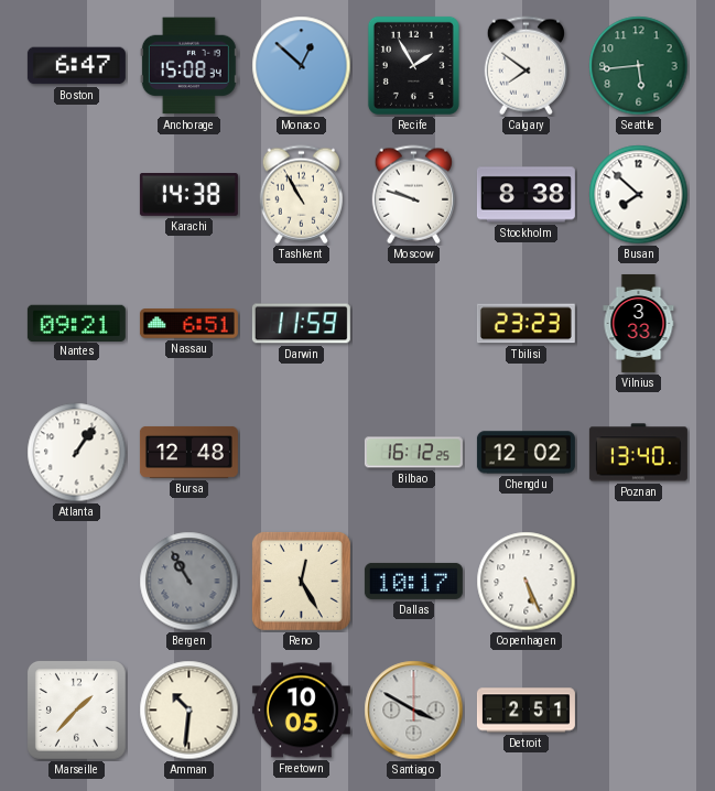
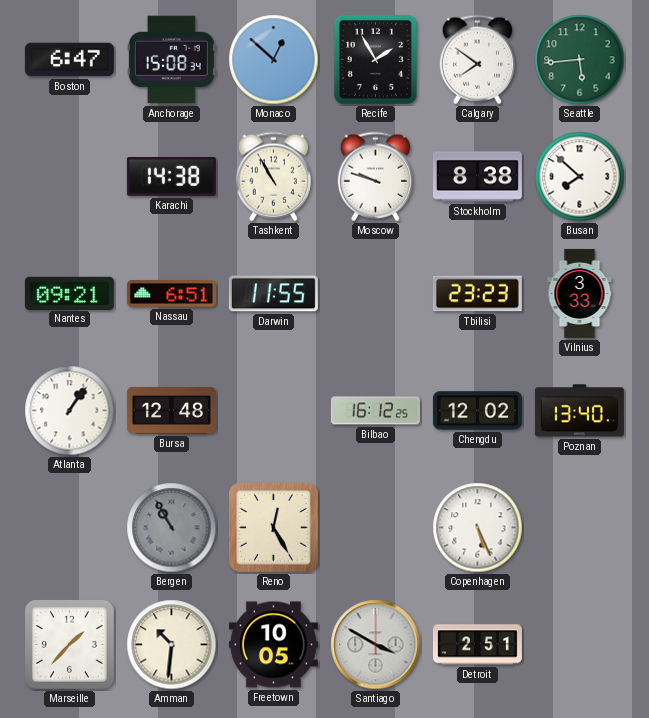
Darwin: 11:59 -> 11:55
Dallas: 10:17 -> none
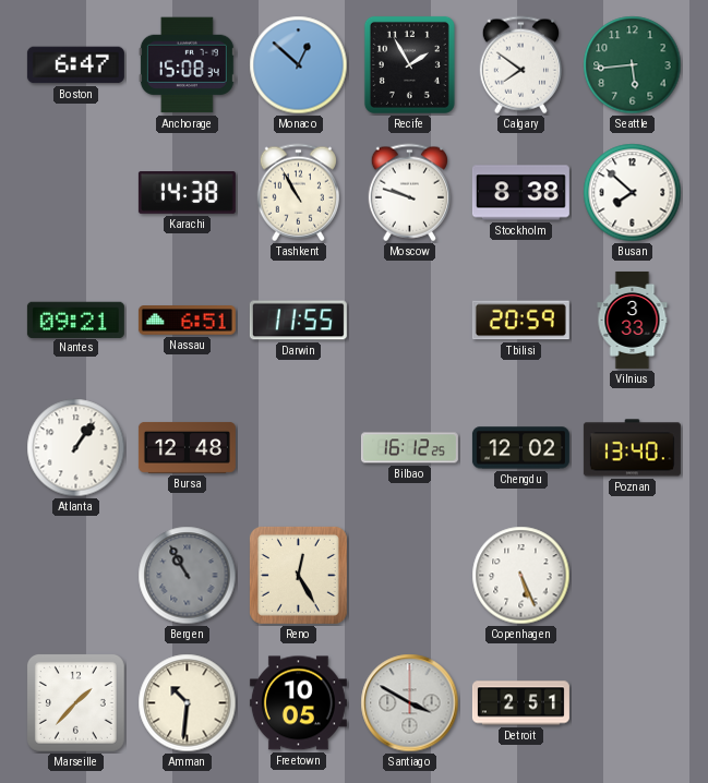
Tbilisi: 23:23 -> 20:59
